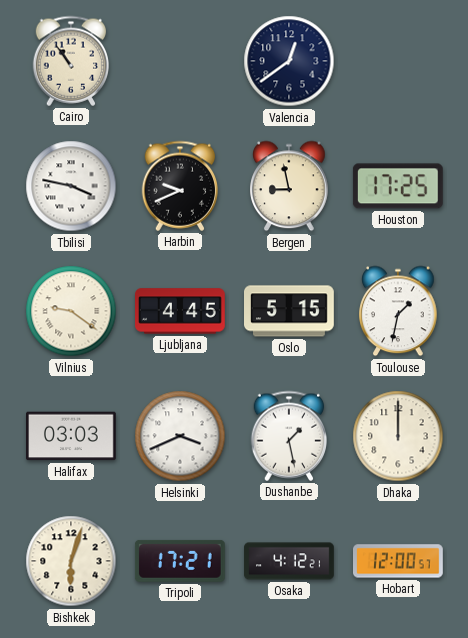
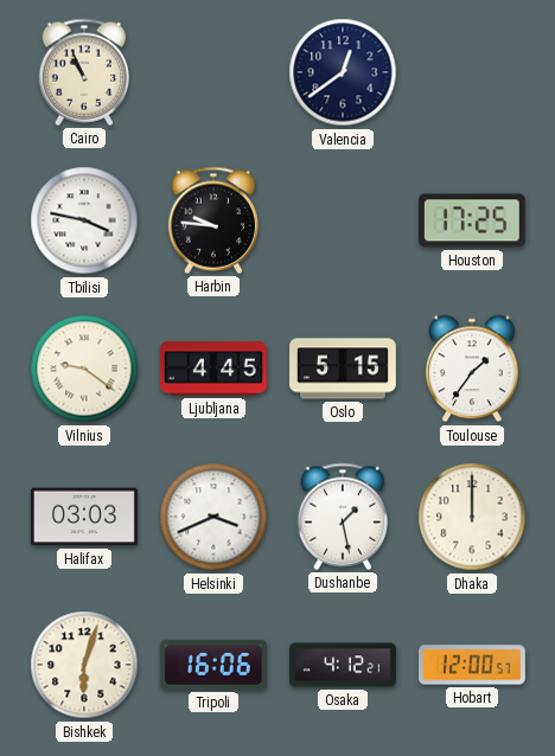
Cairo: 10:54 -> 10:56
Harbin: 9:41 -> 9:46
Bergen: 8:58 -> none
Toulouse: 1:32 -> 1:36
Tripoli: 17:21 -> 16:06
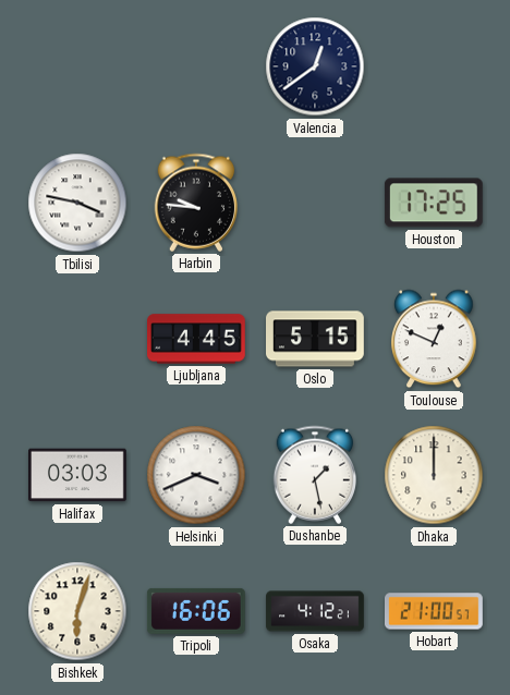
Cairo: 10:56 -> none
Vilnius: 9:21 -> none
Toulouse: 1:36 -> 12:49
Hobart: 12:00 -> 21:00
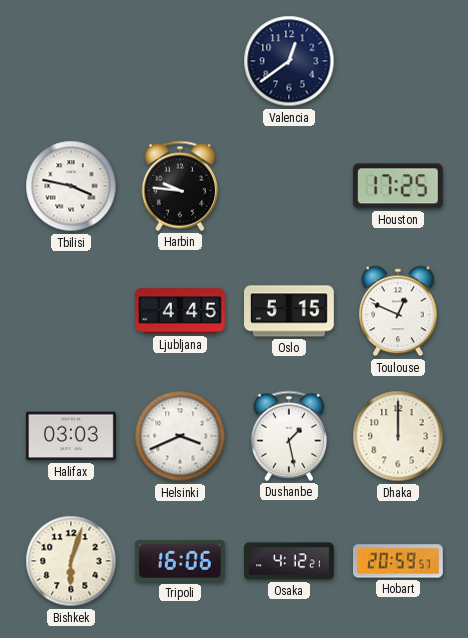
Hobart: 21:00 -> 20:59
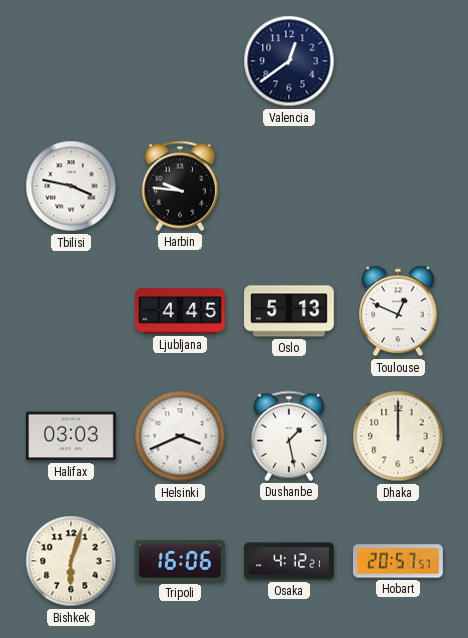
Houston: 17:25 -> none
Oslo: 5:15 -> 5:13
Hobart: 20:59 -> 20:57
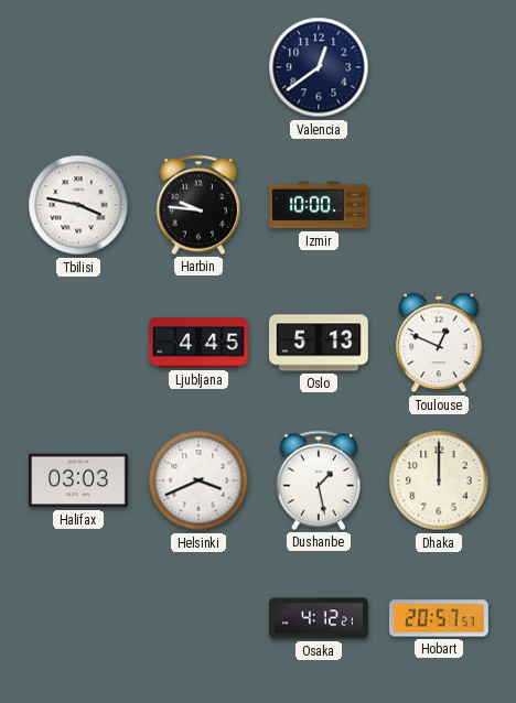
Izmir: none -> 10:00
Bishkek: 6:03 -> none
Tripoli: 16:06 -> none
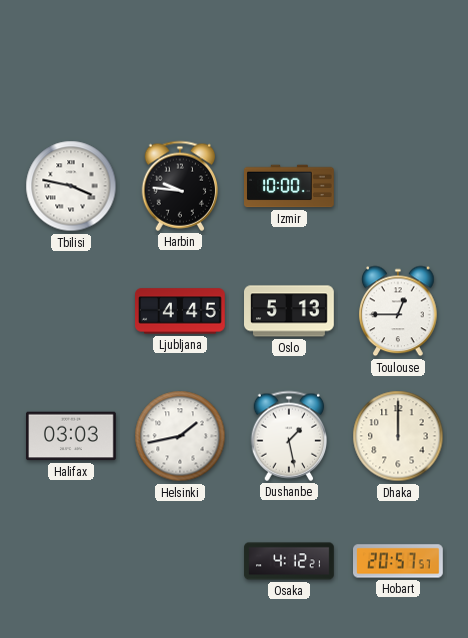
Valencia: 12:39 -> none
Toulouse: 12:49 -> 12:45
Helsinki: 3:41 -> 1:43
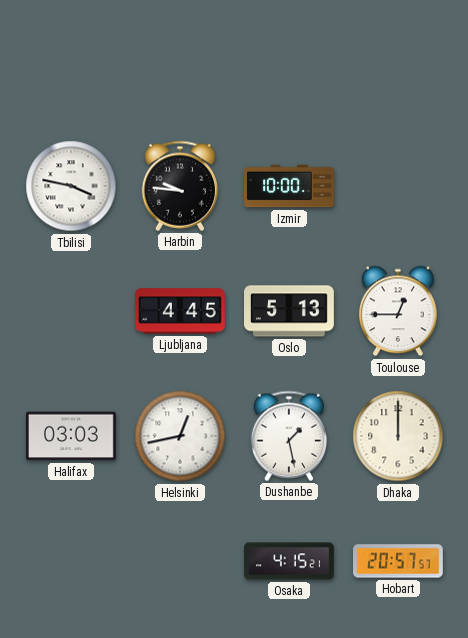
Helsinki: 1:43 -> 12:43
Osaka: 4:12 -> 4:15
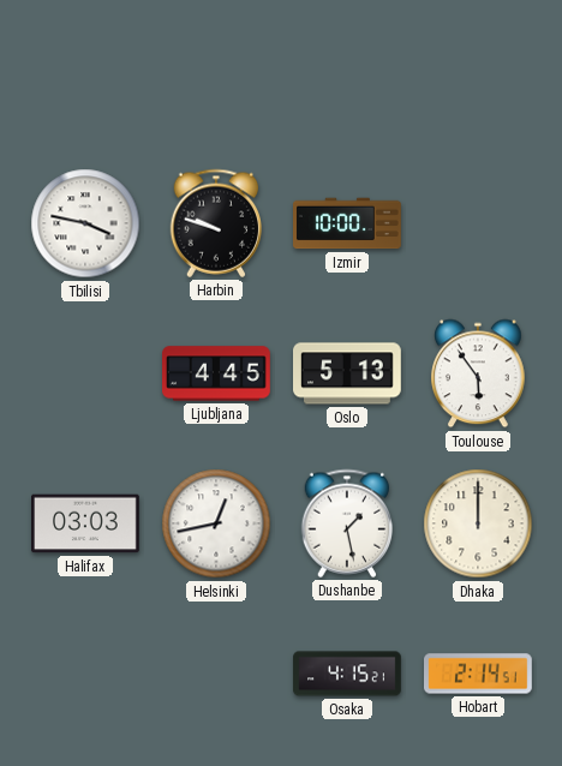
Harbin: 9:46 -> 9:48
Toulouse: 12:45 -> 5:54
Hobart: 20:57 -> 2:14
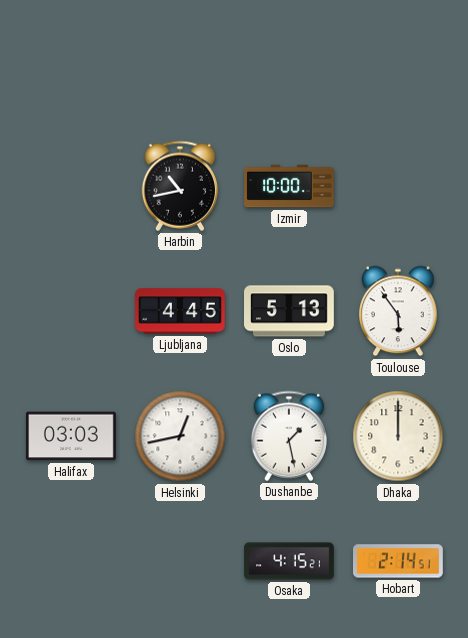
Tbilisi: 3:47 -> none
Harbin: 9:48 -> 10:43
